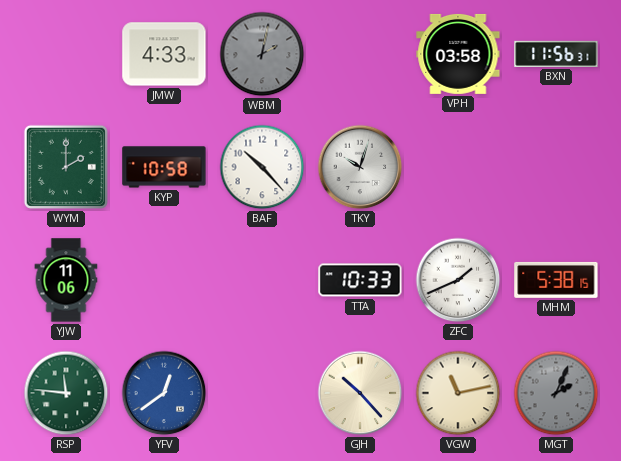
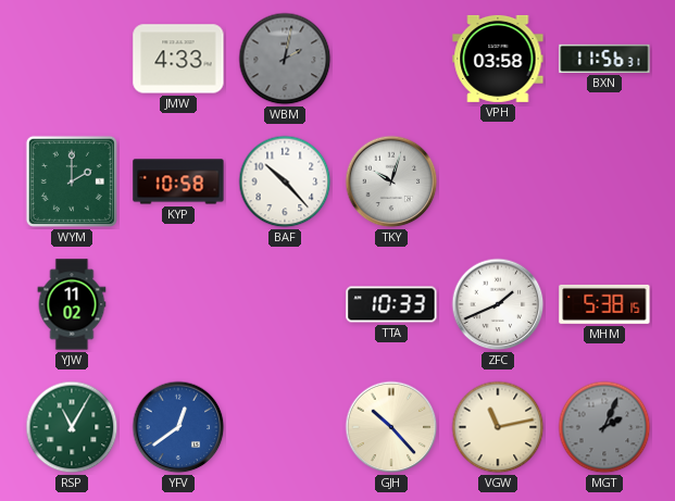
YJW: 11:06 -> 11:02
RSP: 11:46 -> 11:05
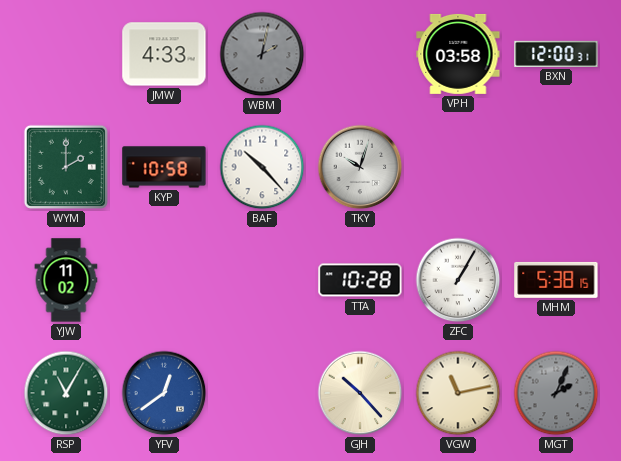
BXN: 11:56 -> 12:00
TTA: 10:33 -> 10:28
ZFC: 1:41 -> 1:05
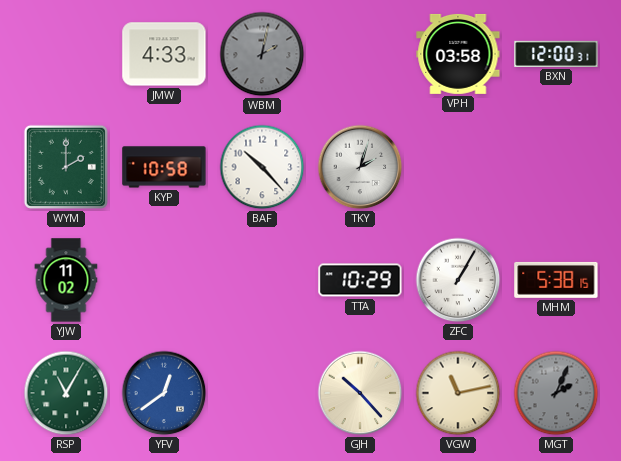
TKY: 10:03 -> 2:03
TTA: 10:28 -> 10:29
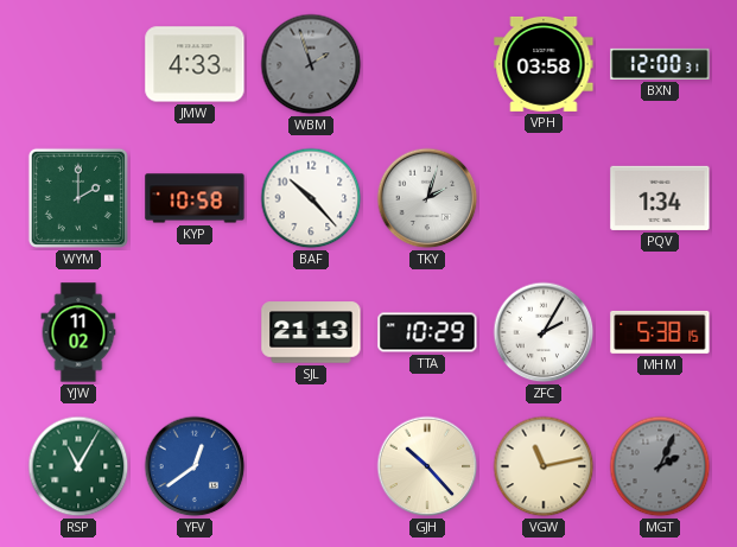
WBM: 2:02 -> 1:57
PQV: none -> 1:34
SJL: none -> 21:13
ZFC: 1:05 -> 2:05
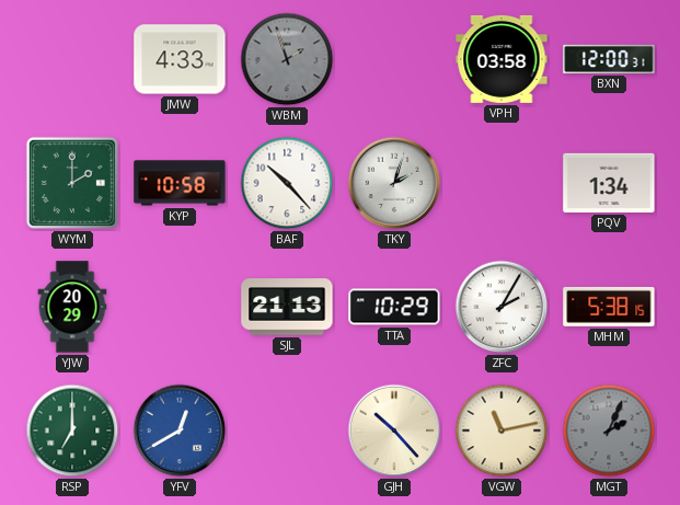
YJW: 11:02 -> 20:29
RSP: 11:05 -> 7:00
YFV: 12:39 -> 12:40
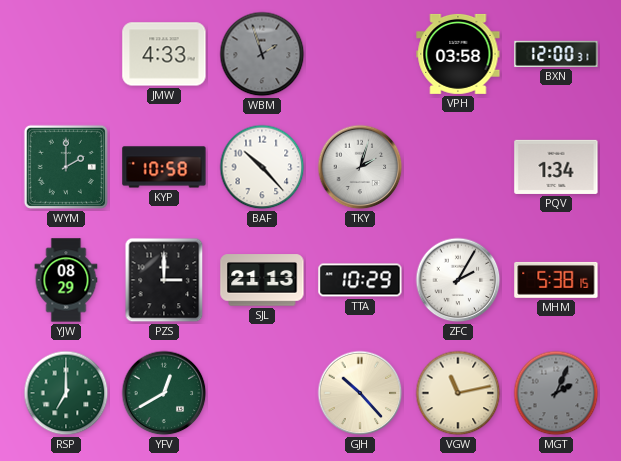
YJW: 20:29 -> 08:29
PZS: none -> 3:00
YFV dial: blue -> green
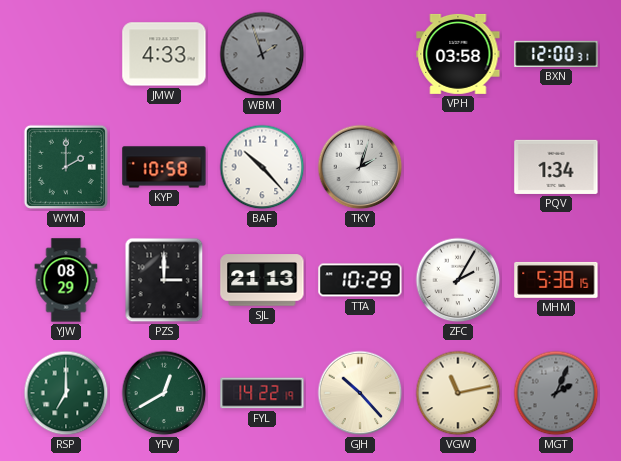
FYL: none -> 14:22
